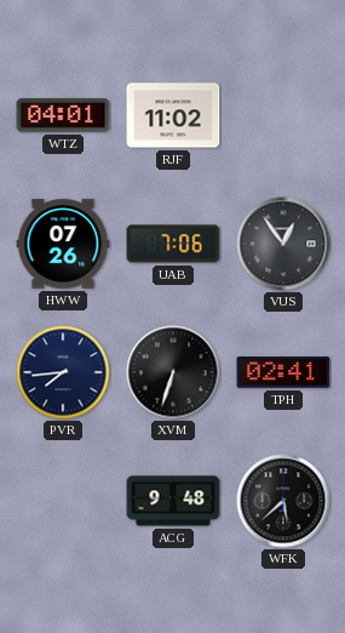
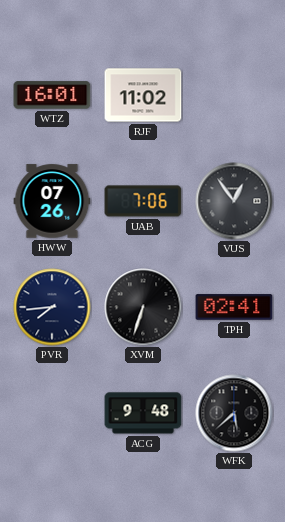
WTZ: 04:01 -> 16:01
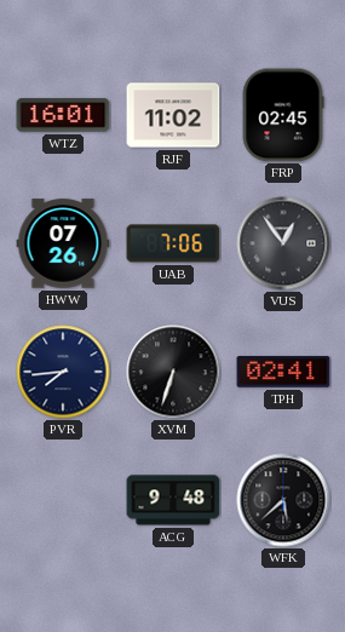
FRP: none -> 02:45
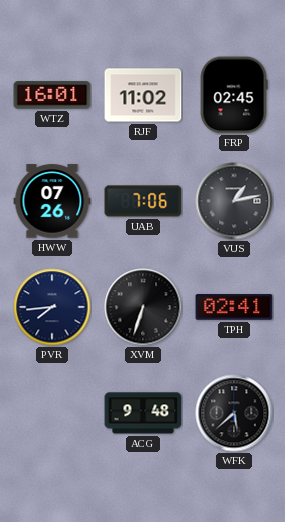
VUS: 12:54 -> 1:13
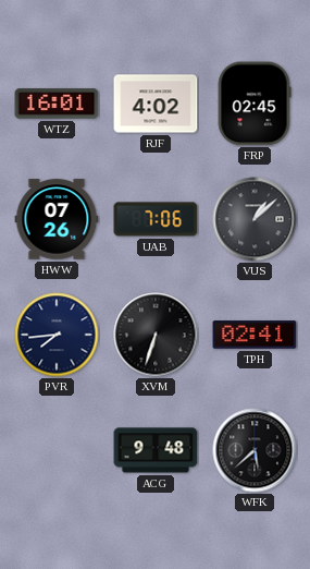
RJF: 11:02 -> 4:02
VUS: 1:13 -> 1:08
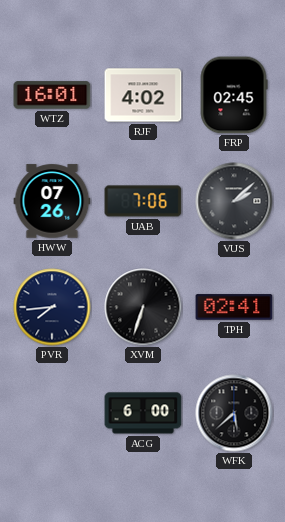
VUS: 1:08 -> 2:08
ACG: 9:48 -> 6:00
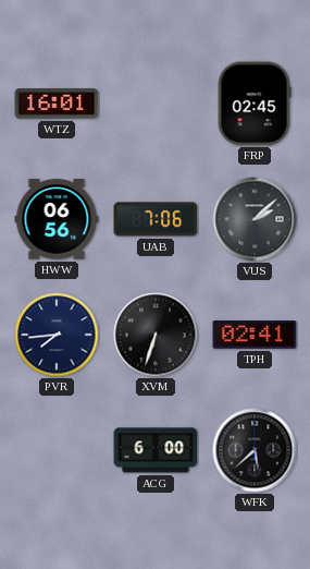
RJF: 4:02 -> none
HWW: 07:26 -> 06:56
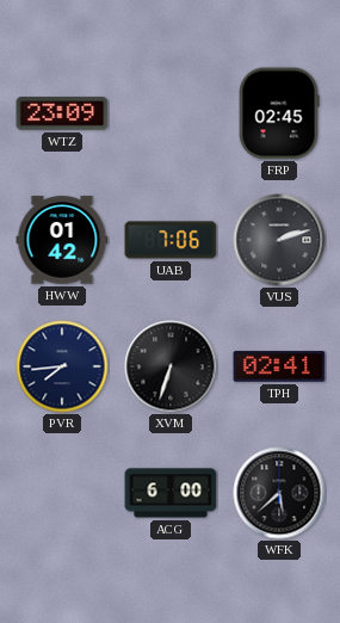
WTZ: 16:01 -> 23:09
HWW: 06:56 -> 01:42
VUS: 2:08 -> 2:12
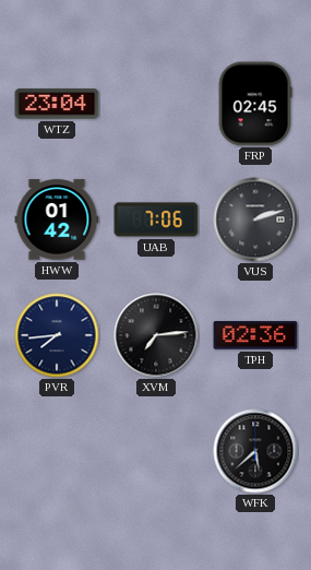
WTZ: 23:09 -> 23:04
XVM: 6:33 -> 7:14
TPH: 02:41 -> 02:36
ACG: 6:00 -> none
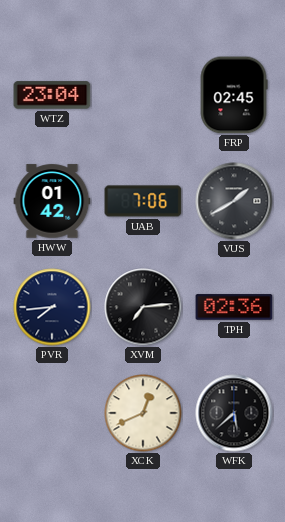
VUS: 2:12 -> 1:40
XCK: none -> 12:41
